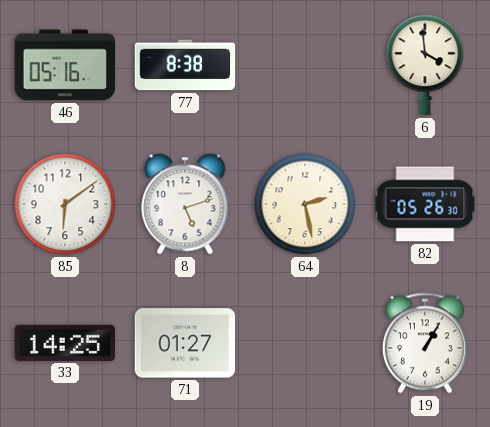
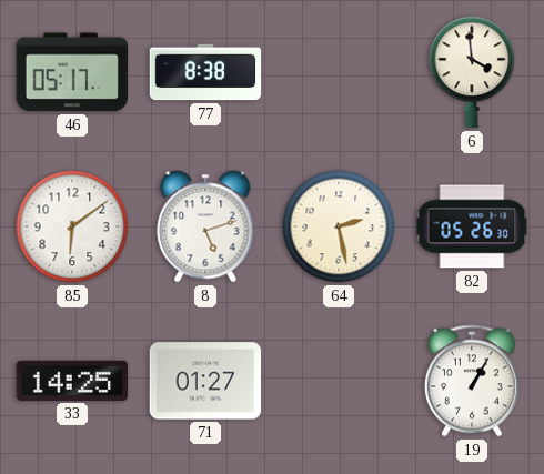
46: 05:16 -> 05:17
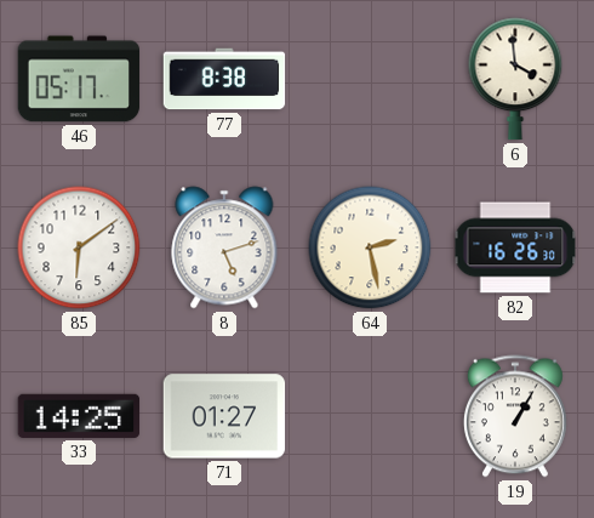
82: 05:26 -> 16:26
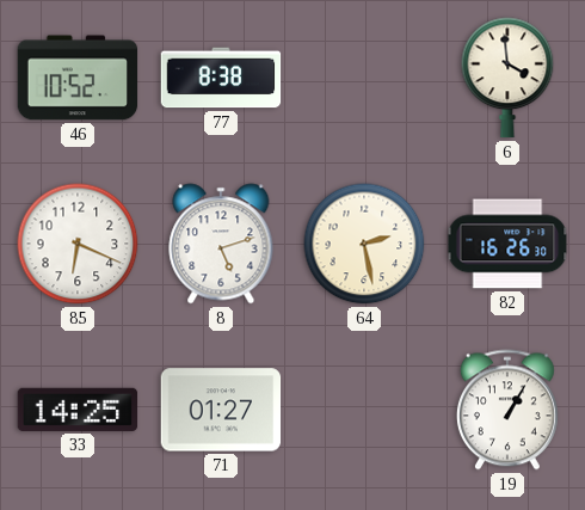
46: 05:17 -> 10:52
85: 6:09 -> 6:19
